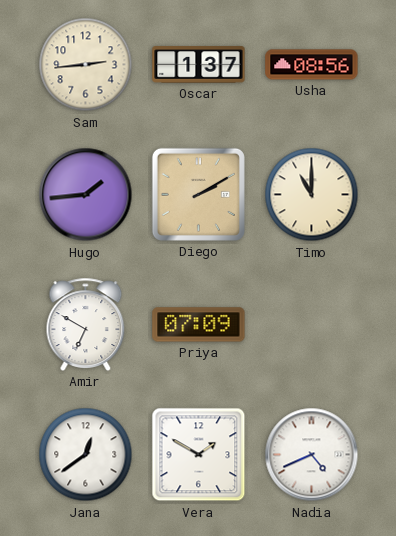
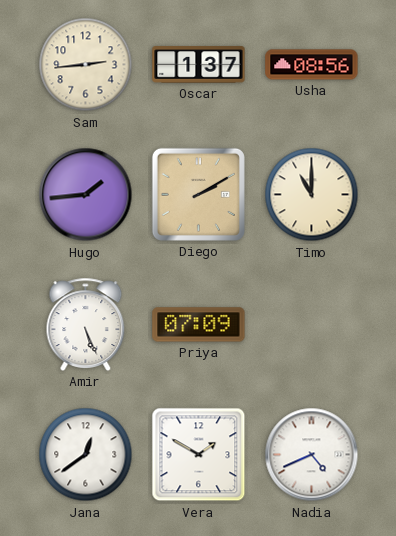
Amir: 6:50 -> 5:26
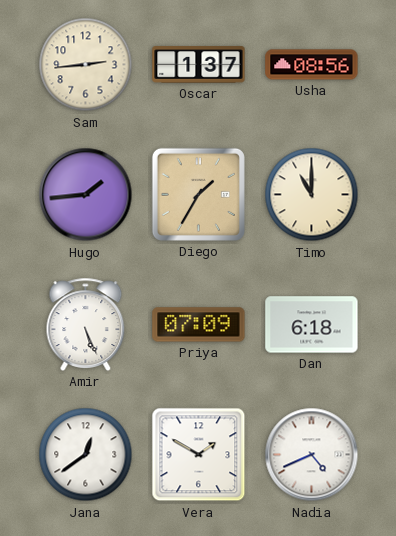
Diego: 2:10 -> 1:35
Dan: none -> 6:18
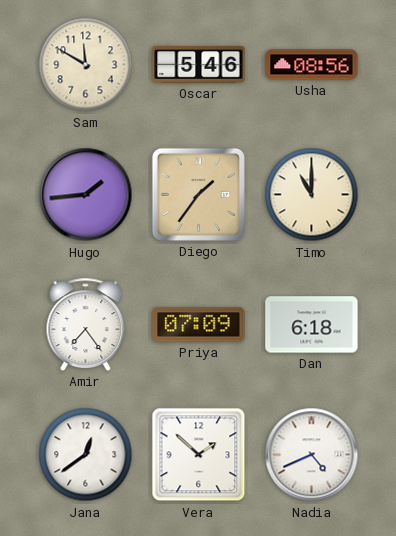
Sam: 2:44 -> 11:50
Oscar: 1:37 -> 5:46
Diego: 1:35 -> 1:36
Amir: 5:26 -> 7:24
Vera: 1:50 -> 1:52
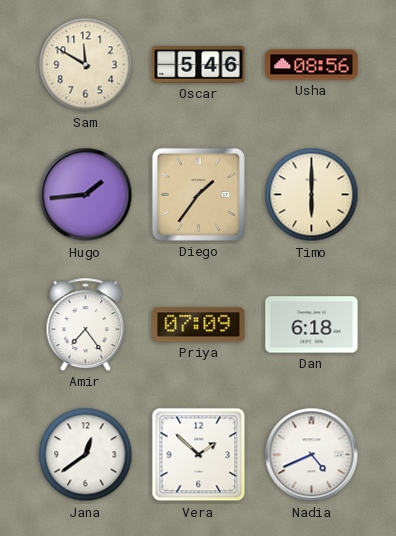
Timo: 11:00 -> 6:00
